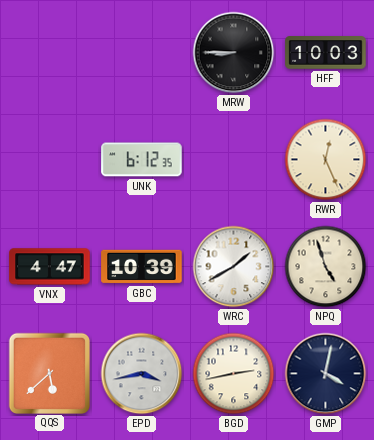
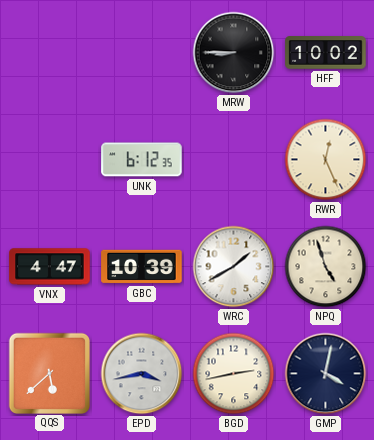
HFF: 10:03 -> 10:02
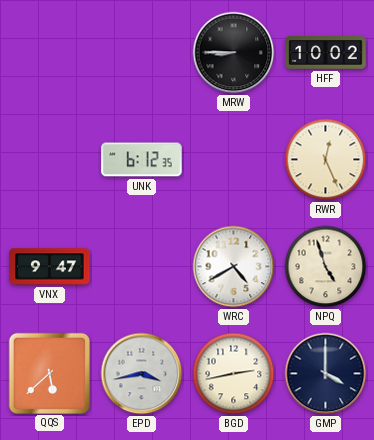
VNX: 4:47 -> 9:47
GBC: 10:39 -> none
WRC: 1:40 -> 4:40
GMP: 4:02 -> 4:00
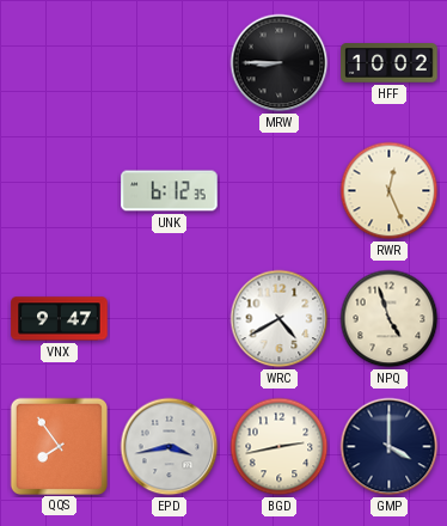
QQS: 5:38 -> 7:54
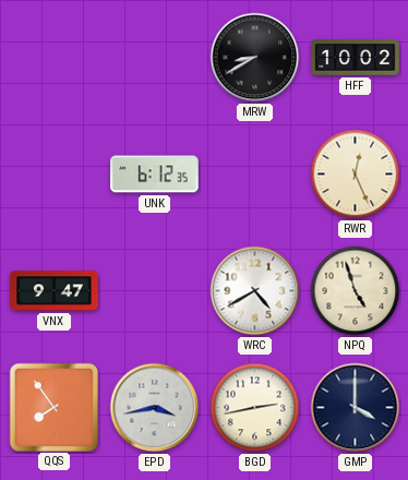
MRW: 8:45 -> 8:40
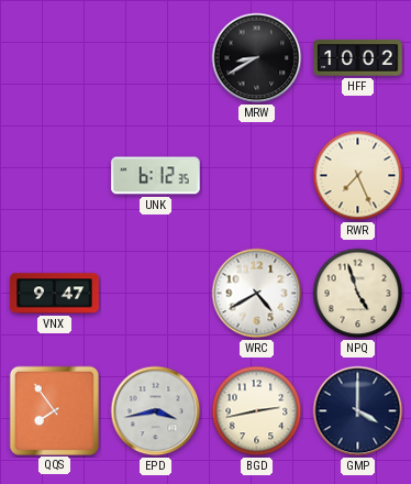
RWR: 12:26 -> 7:26
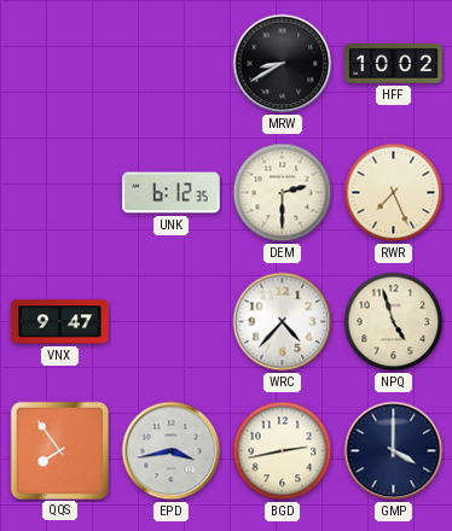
DEM: none -> 2:30
WRC: 4:40 -> 4:37
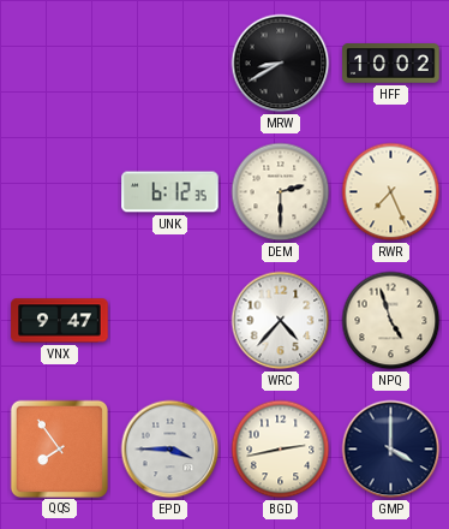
EPD: 3:43 -> 3:45
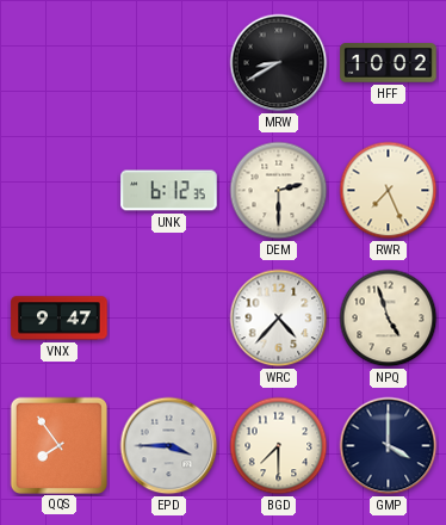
BGD: 2:43 -> 7:30
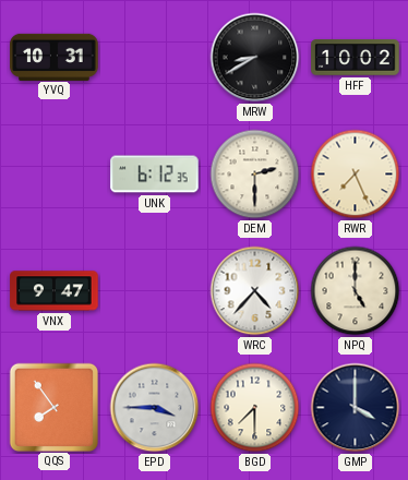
YVQ: none -> 10:31
NPQ: 4:57 -> 5:00
